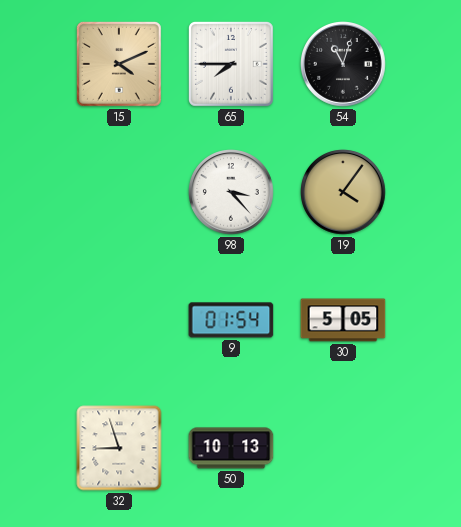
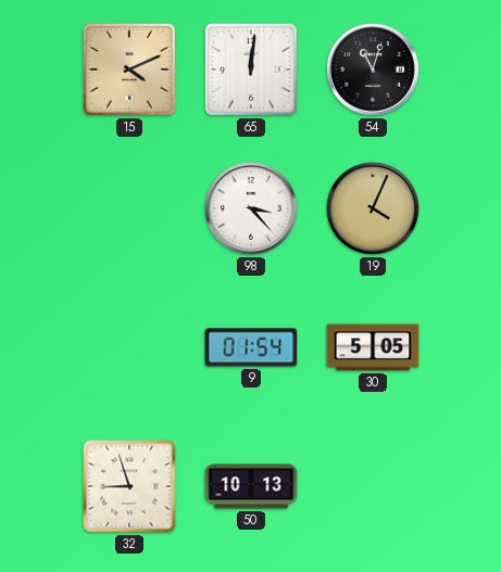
65: 7:45 -> 12:01
19: 4:06 -> 4:04
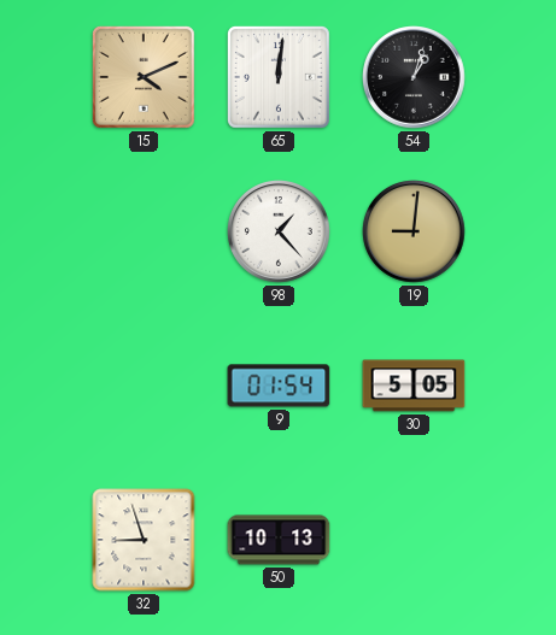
54: 11:03 -> 1:03
98: 3:23 -> 1:23
19: 4:04 -> 9:01
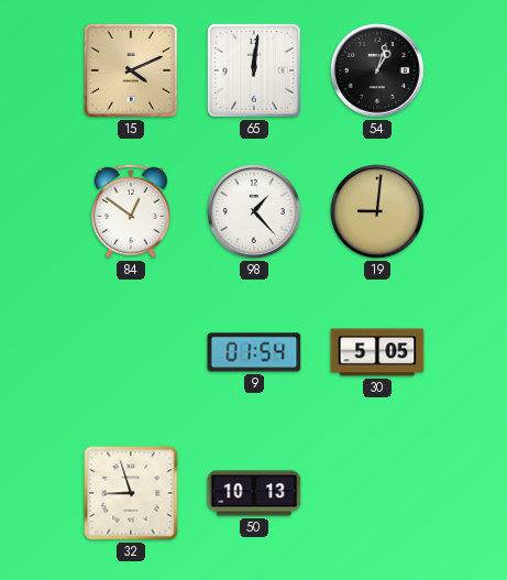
84: none -> 12:51
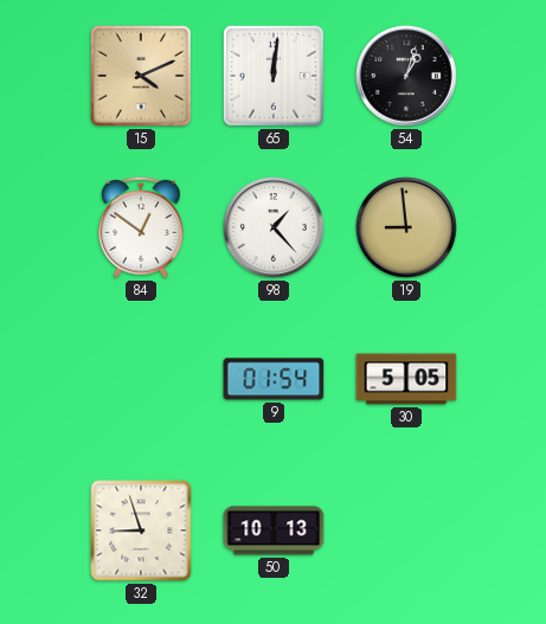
19: 9:01 -> 8:59
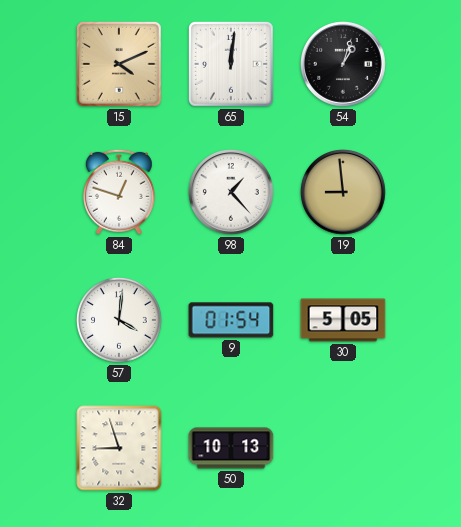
84: 12:51 -> 12:48
57: none -> 4:01
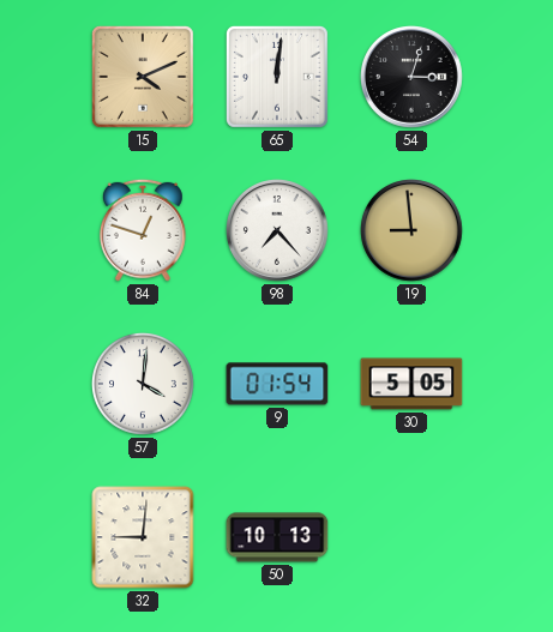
54: 1:03 -> 3:03
98: 1:23 -> 7:23
32: 8:57 -> 9:01
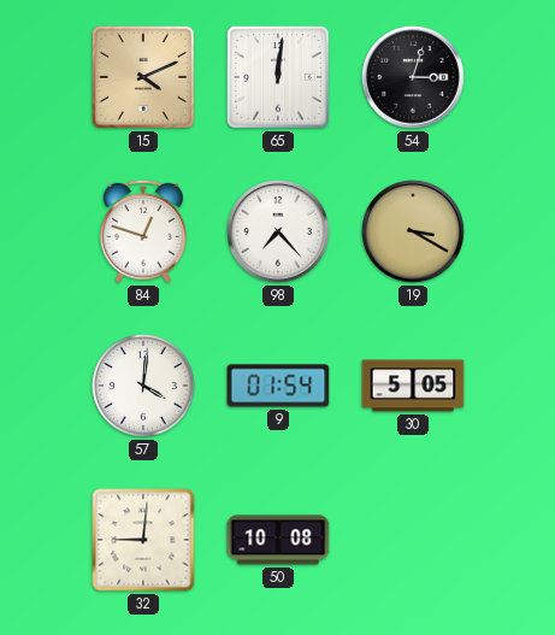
19: 8:59 -> 3:20
50: 10:13 -> 10:08
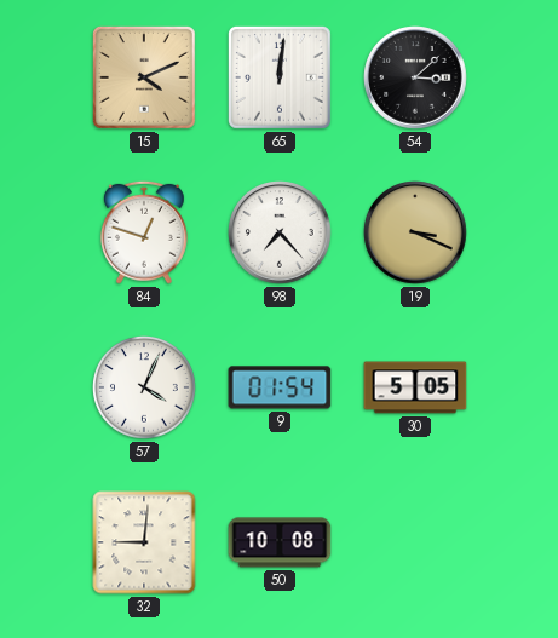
54: 3:03 -> 3:08
19: 3:20 -> 3:19
57: 4:01 -> 4:04
